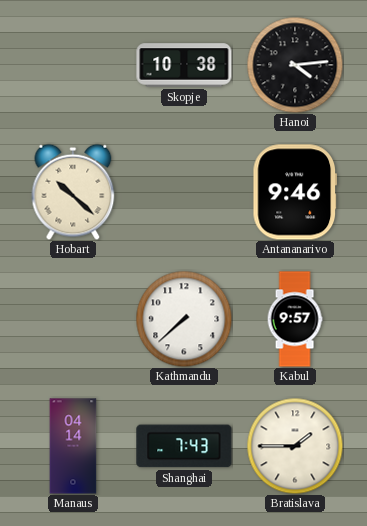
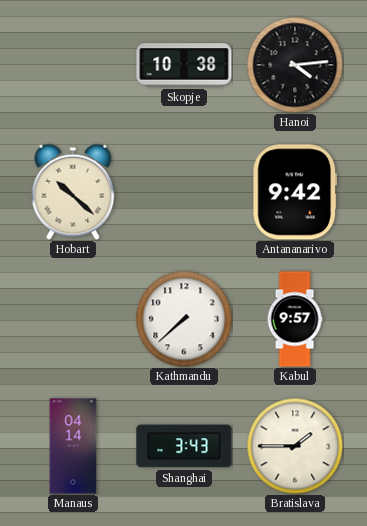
Antananarivo: 9:46 -> 9:42
Shanghai: 7:43 -> 3:43
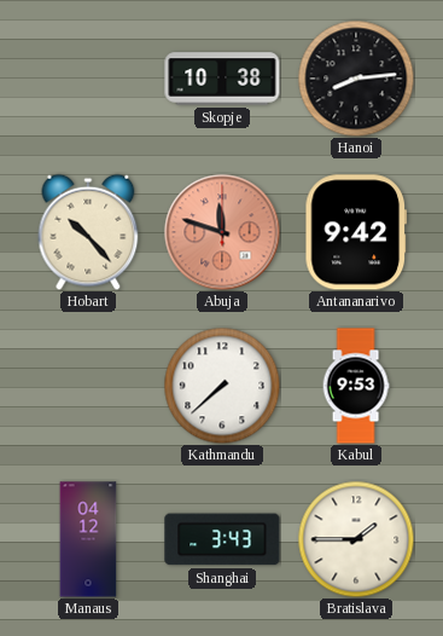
Hanoi: 4:14 -> 8:14
Hobart: 10:22 -> 10:23
Abuja: none -> 11:48
Kabul: 9:57 -> 9:53
Manaus: 04:14 -> 04:12
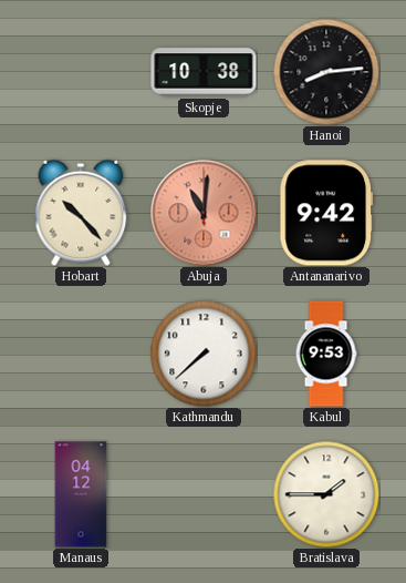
Abuja: 11:48 -> 11:01
Shanghai: 3:43 -> none
